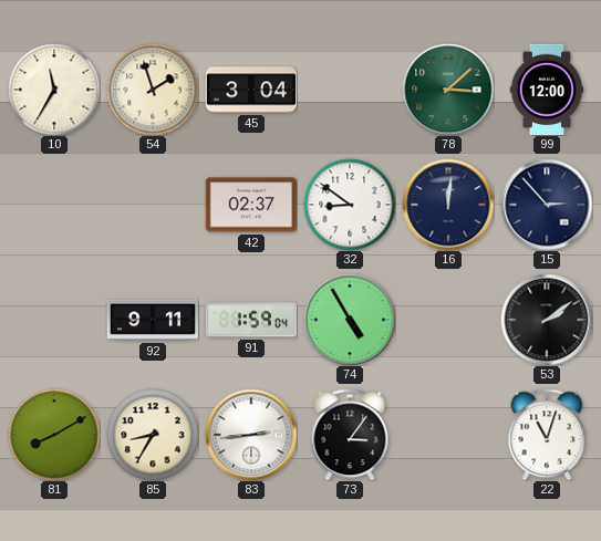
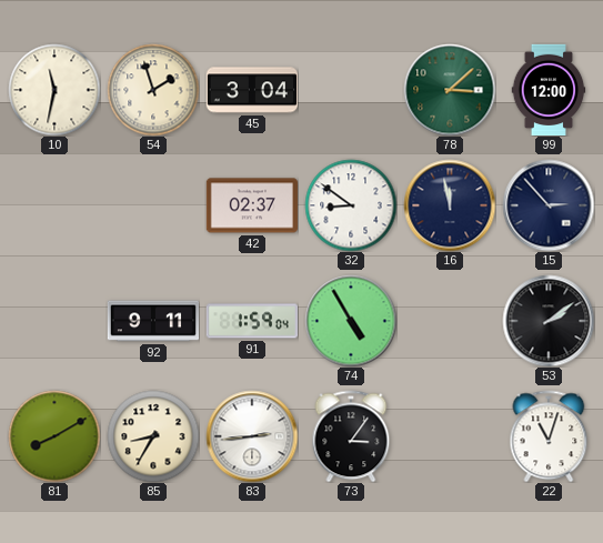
10: 11:35 -> 11:32
16: 12:01 -> 11:58
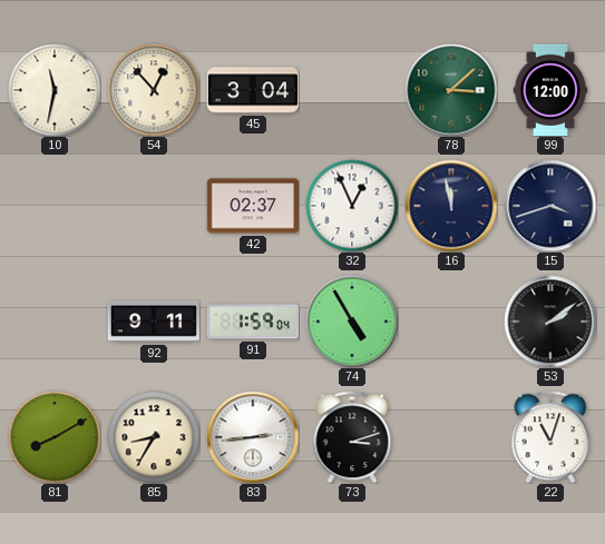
54: 1:57 -> 12:53
32: 8:51 -> 12:56
15: 2:53 -> 3:42
73: 3:06 -> 3:12
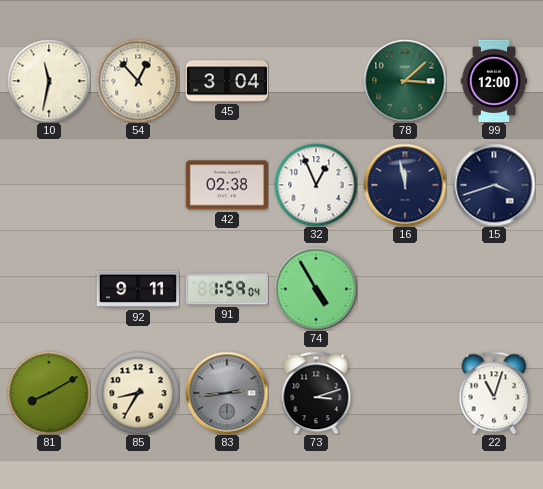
42: 02:37 -> 02:38
53: 2:09 -> none
83 dial: white -> grey
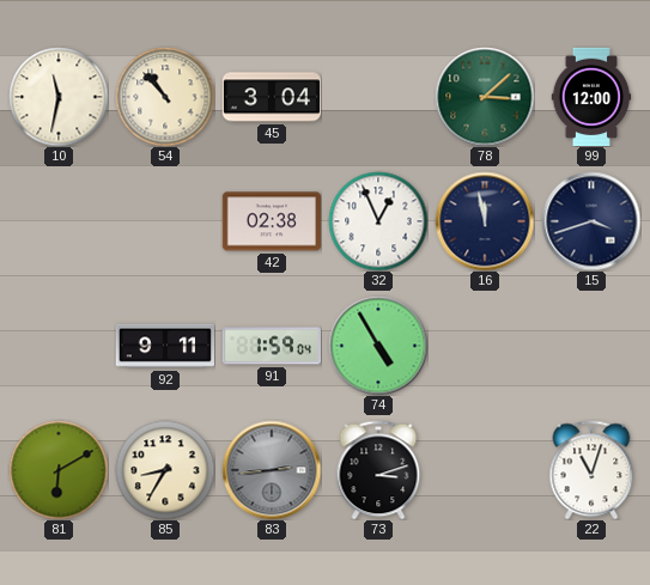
54: 12:53 -> 10:53
81: 8:10 -> 6:10
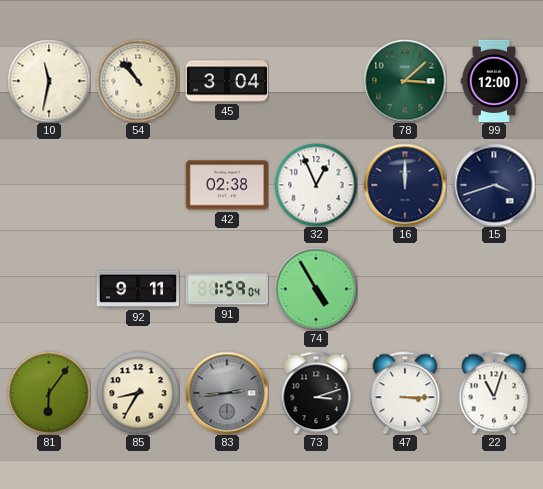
16: 11:58 -> 12:00
81: 6:10 -> 6:06
47: none -> 3:15
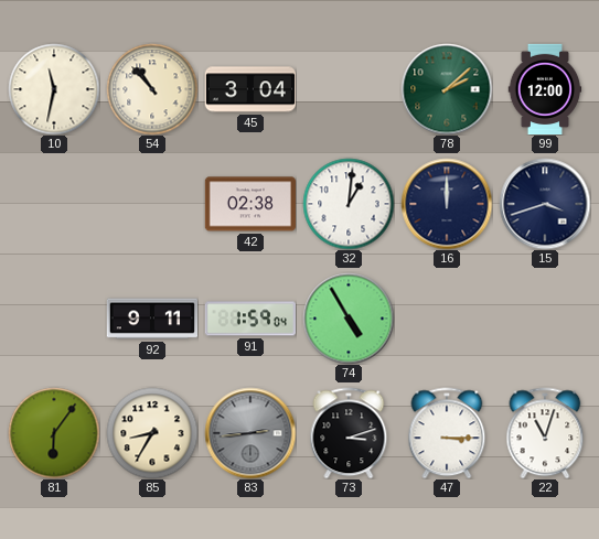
78: 3:08 -> 2:08
32: 12:56 -> 1:01
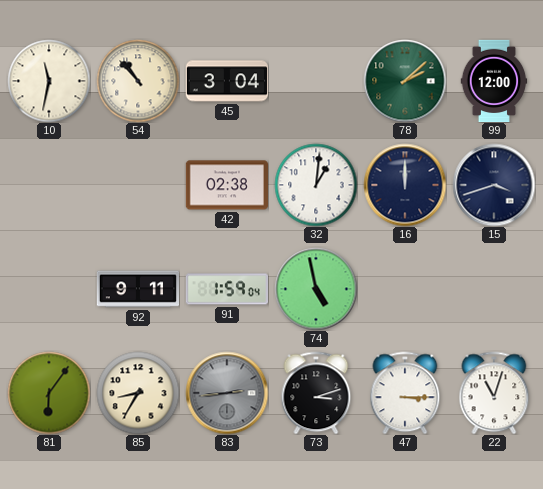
74: 4:55 -> 4:58
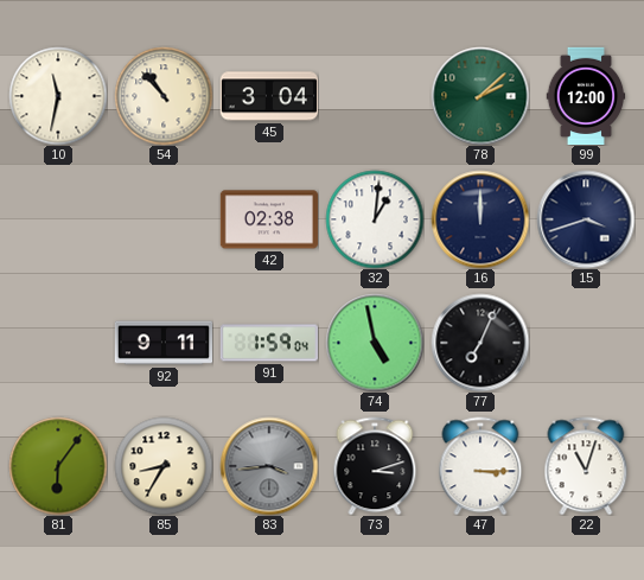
77: none -> 7:04
83: 2:44 -> 3:44
